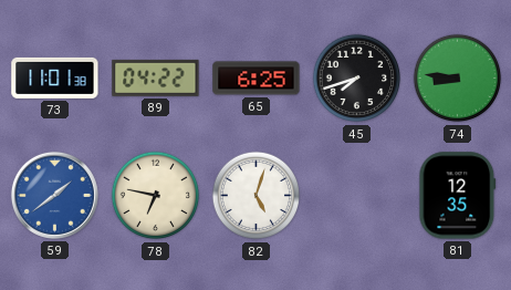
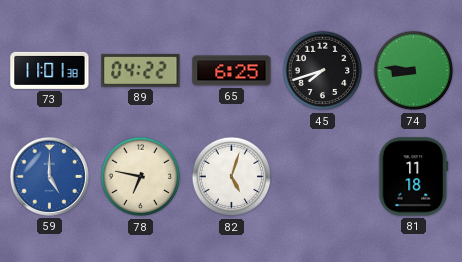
59: 1:39 -> 5:00
81: 12:35 -> 11:18
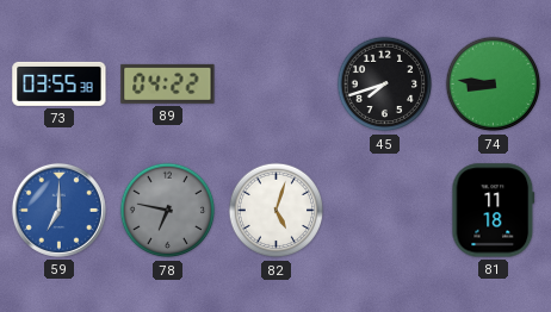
73: 11:01 -> 03:55
65: 6:25 -> none
59: 5:00 -> 7:00
78 dial: cream -> grey
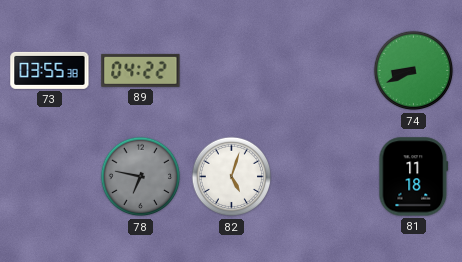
45: 7:42 -> none
74: 8:46 -> 8:41
59: 7:00 -> none
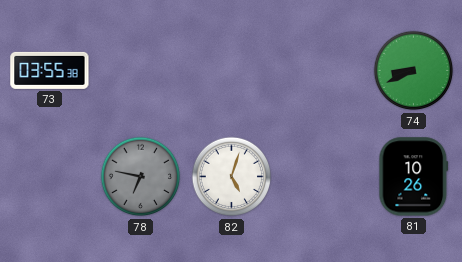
89: 04:22 -> none
81: 11:18 -> 10:26
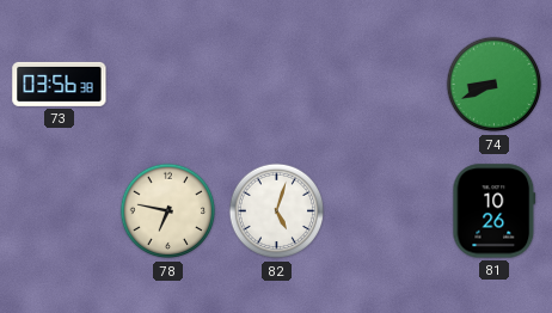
73: 03:55 -> 03:56
78 dial: grey -> cream
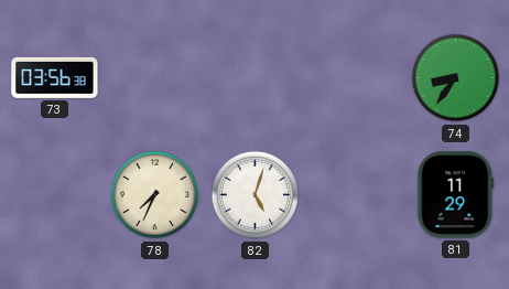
74: 8:41 -> 8:36
78: 6:47 -> 7:34
81: 10:26 -> 11:29
